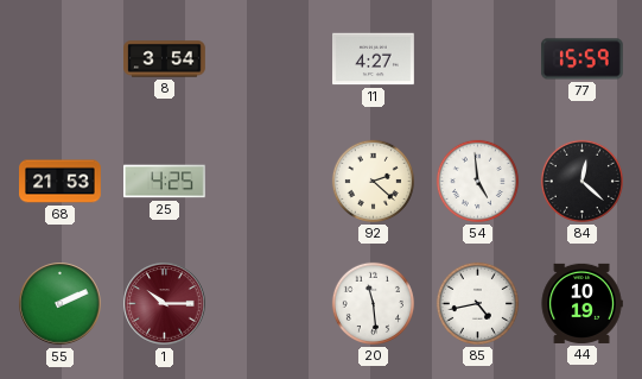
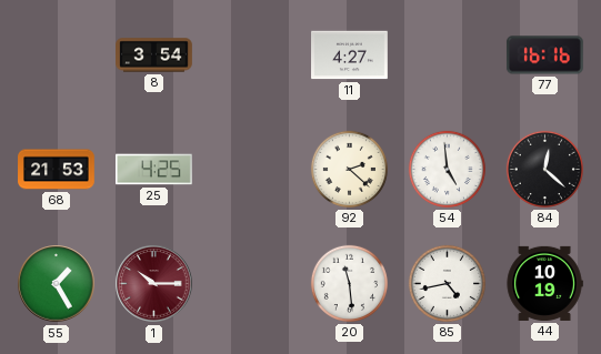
77: 15:59 -> 16:16
55: 2:11 -> 1:25
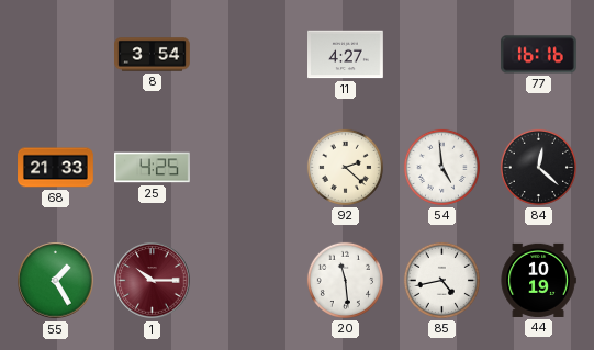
68: 21:53 -> 21:33
